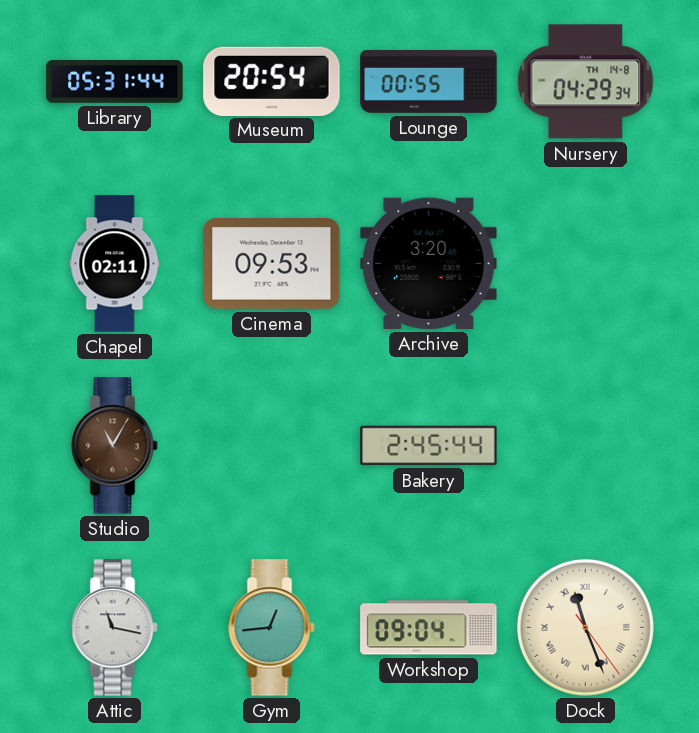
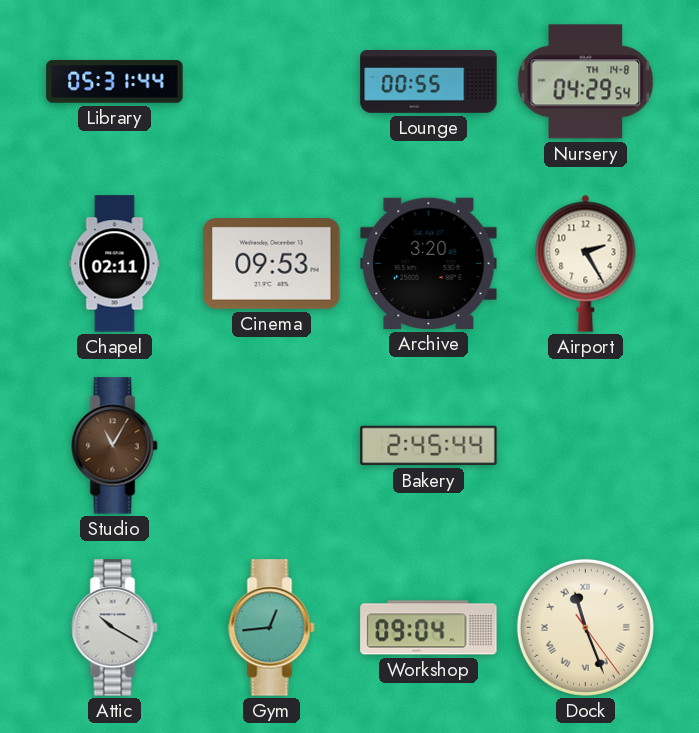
Museum: 20:54 -> none
Nursery: 04:29:34 -> 04:29:54
Airport: none -> 2:25
Attic: 11:17 -> 10:20
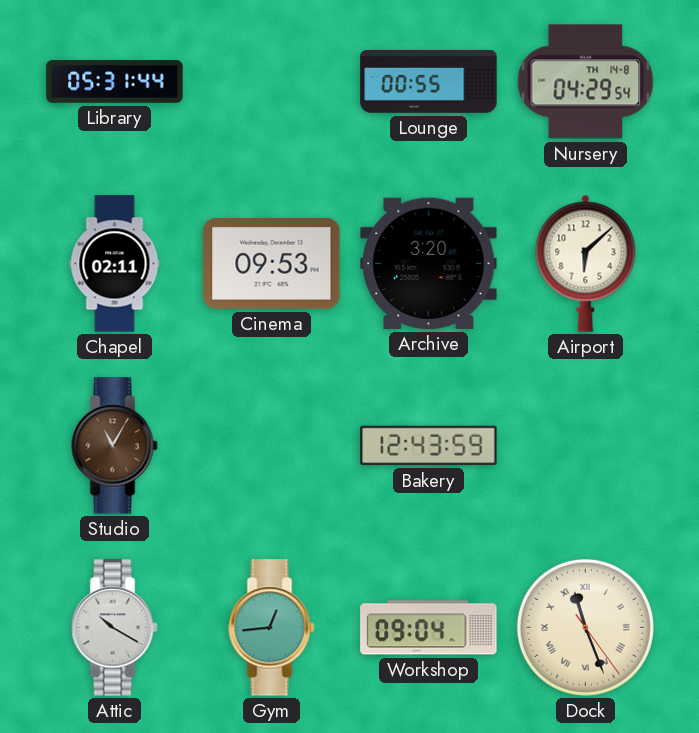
Airport: 2:25 -> 6:08
Bakery: 2:45 -> 12:43
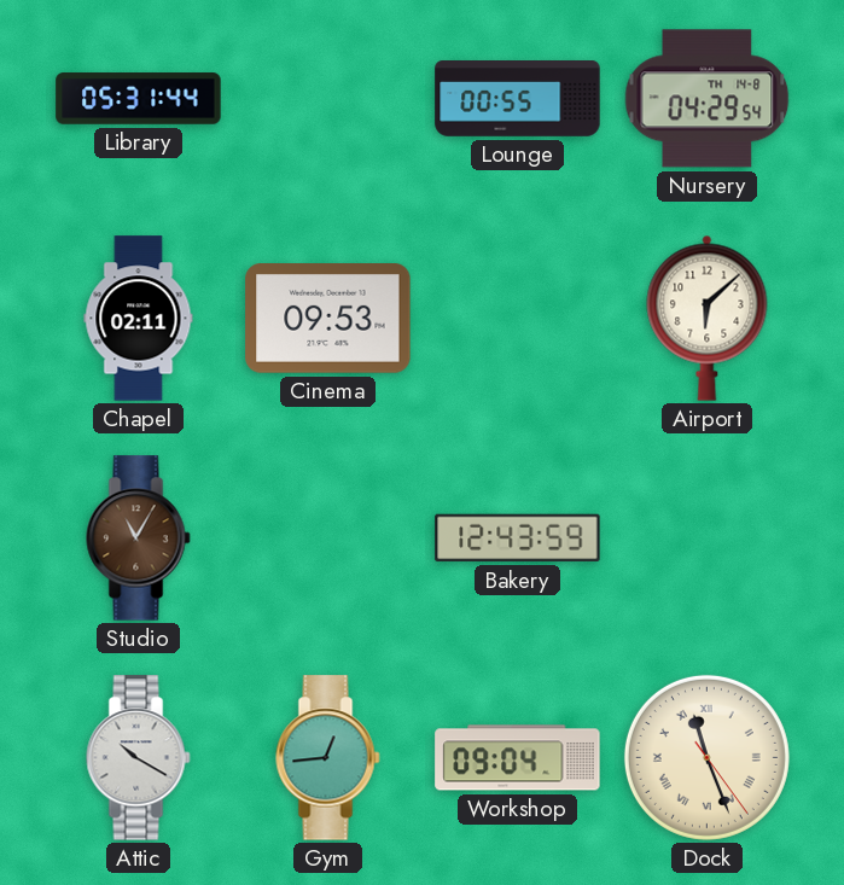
Archive: 3:20 -> none
